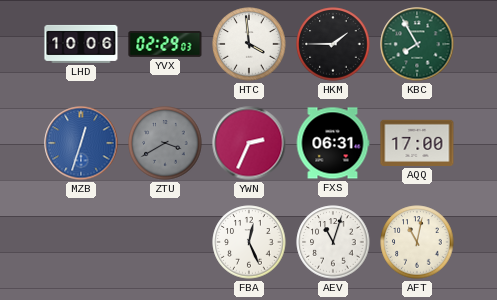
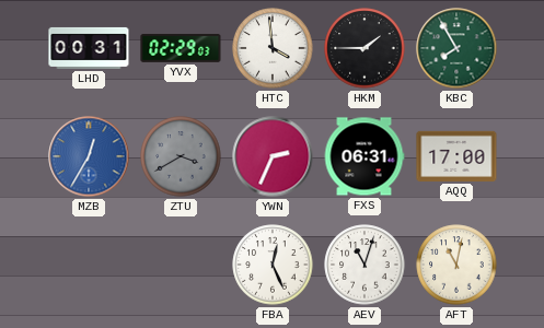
LHD: 10:06 -> 00:31
MZB: 12:33 -> 12:35
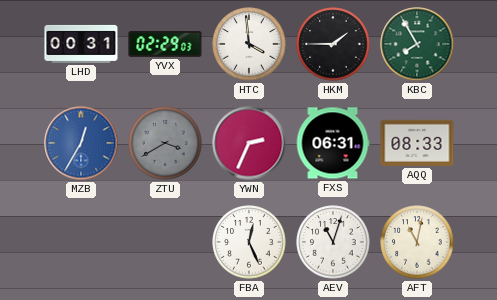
AQQ: 17:00 -> 08:33
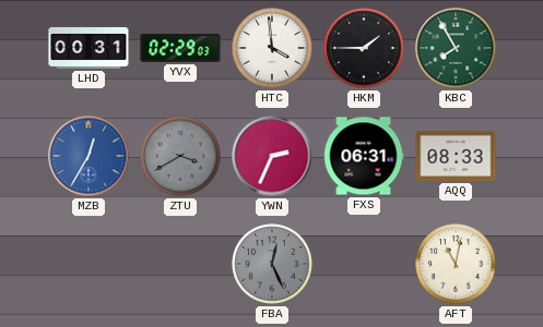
FBA dial: white -> grey
AEV: 11:03 -> none
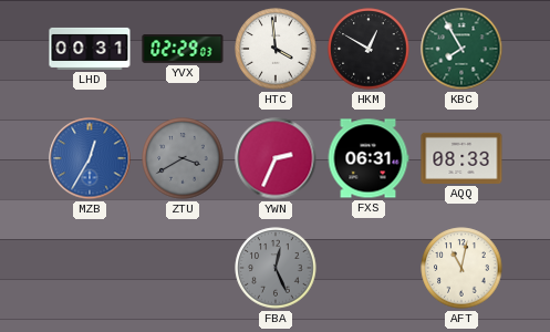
HKM: 1:45 -> 12:50
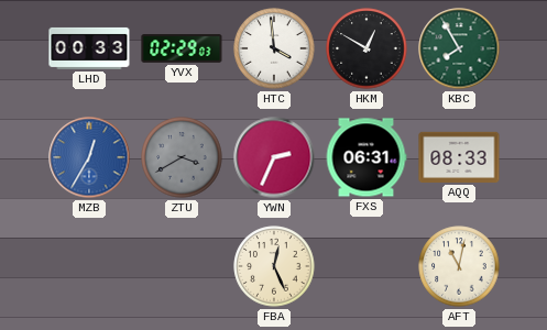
LHD: 00:31 -> 00:33
FBA dial: grey -> cream
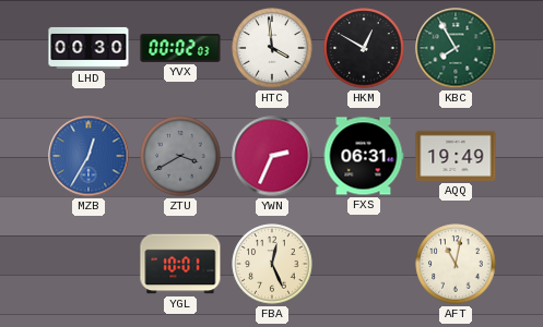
LHD: 00:33 -> 00:30
YVX: 02:29 -> 00:02
AQQ: 08:33 -> 19:49
YGL: none -> 10:01
